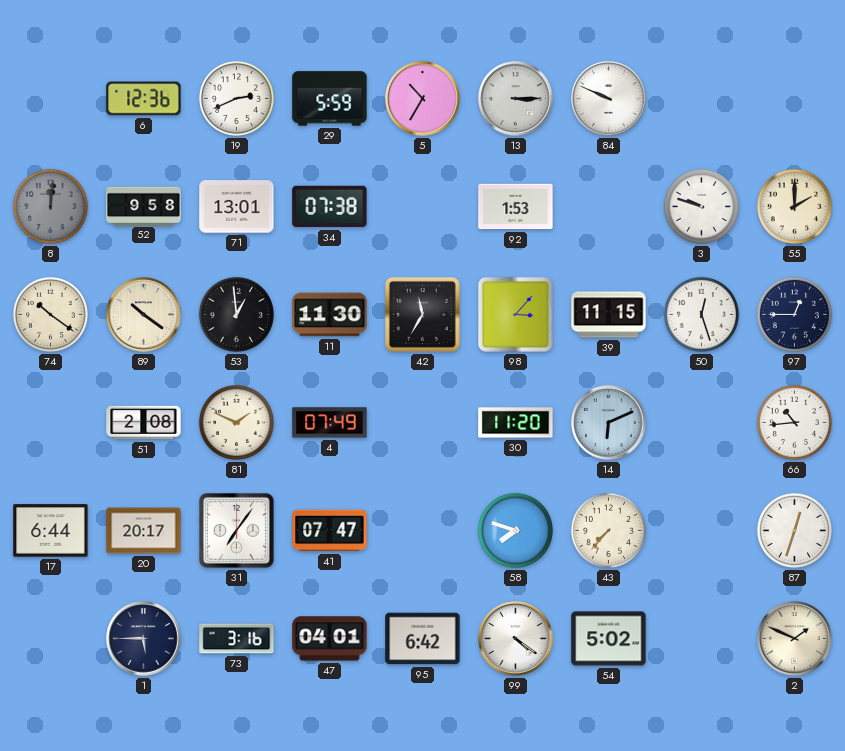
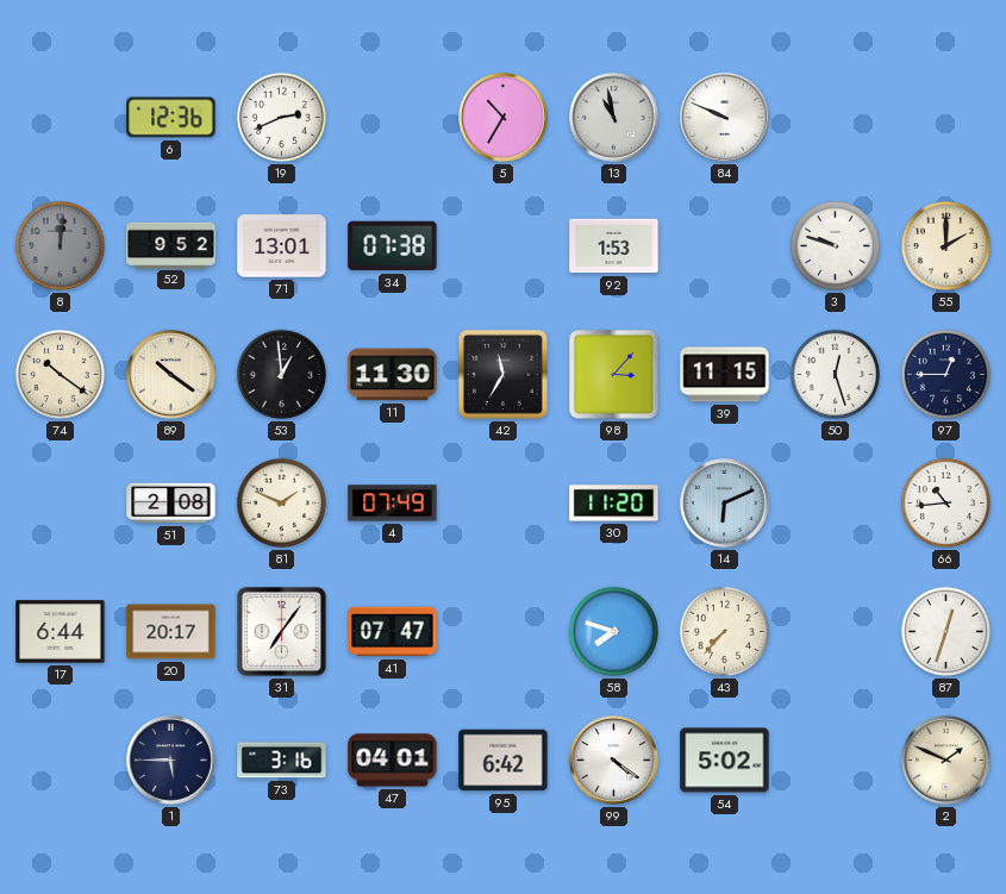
29: 5:59 -> none
13: 3:15 -> 10:58
52: 9:58 -> 9:52
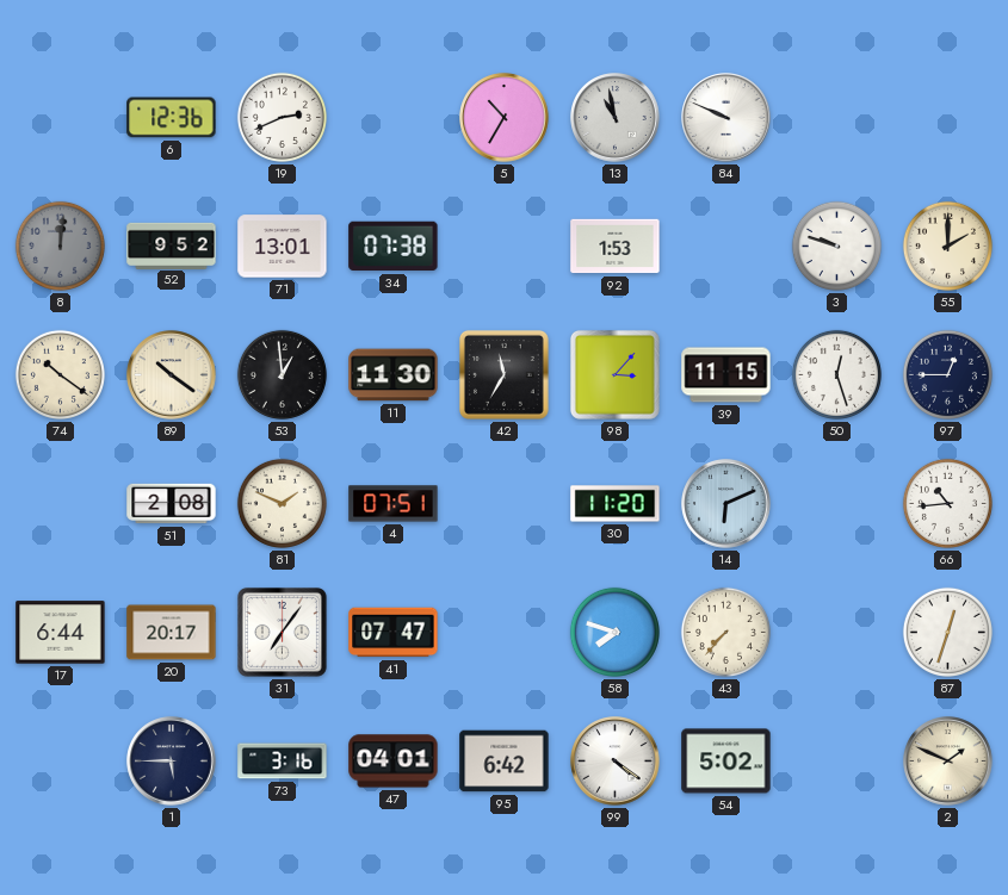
4: 07:49 -> 07:51
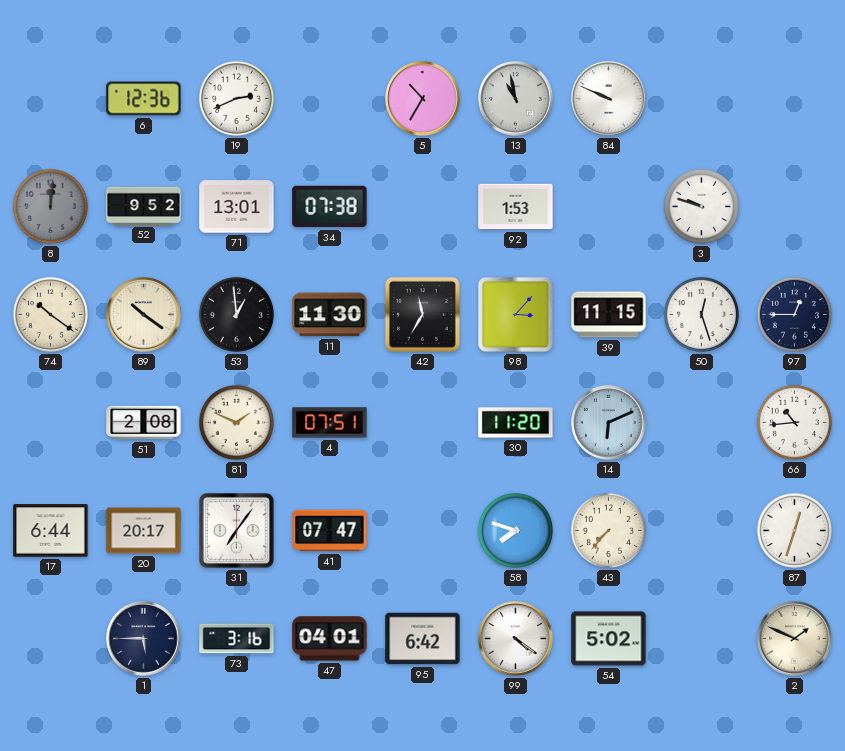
55: 2:00 -> none
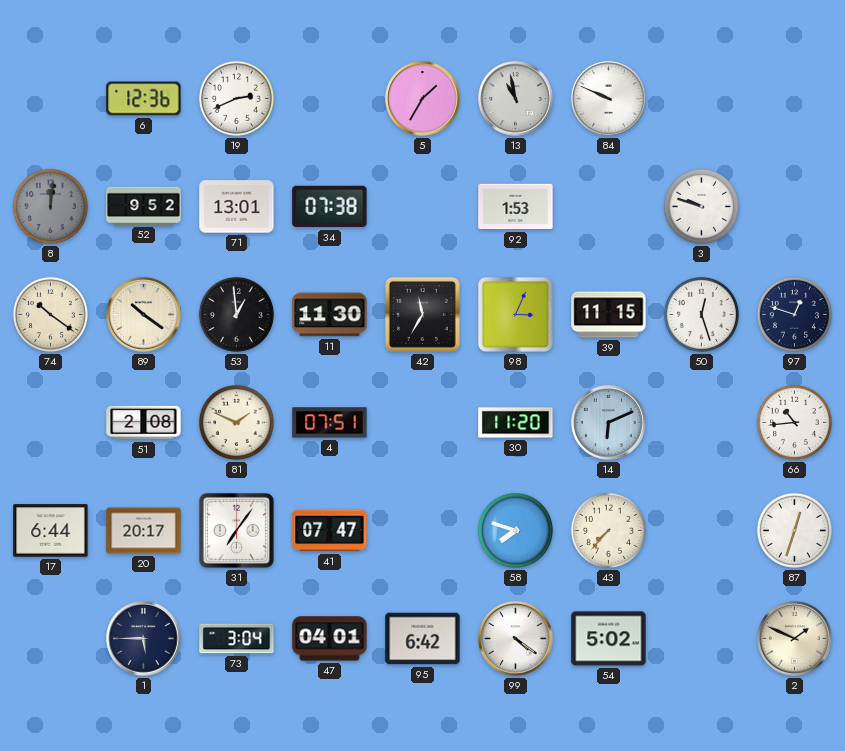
5: 10:35 -> 1:35
98: 3:07 -> 3:04
97: 12:45 -> 12:48
73: 3:16 -> 3:04
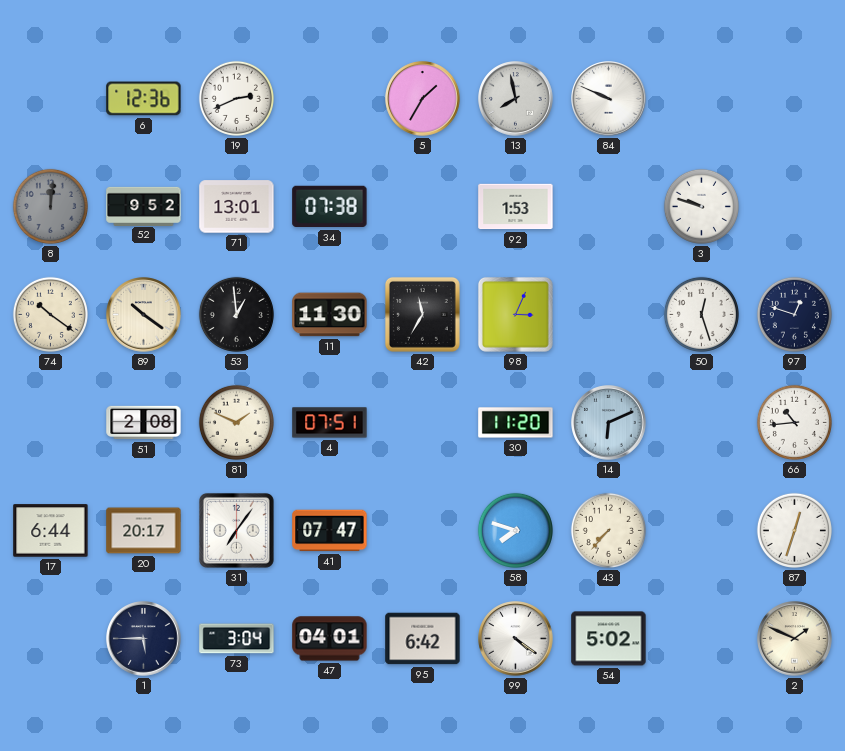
13: 10:58 -> 7:58
39: 11:15 -> none
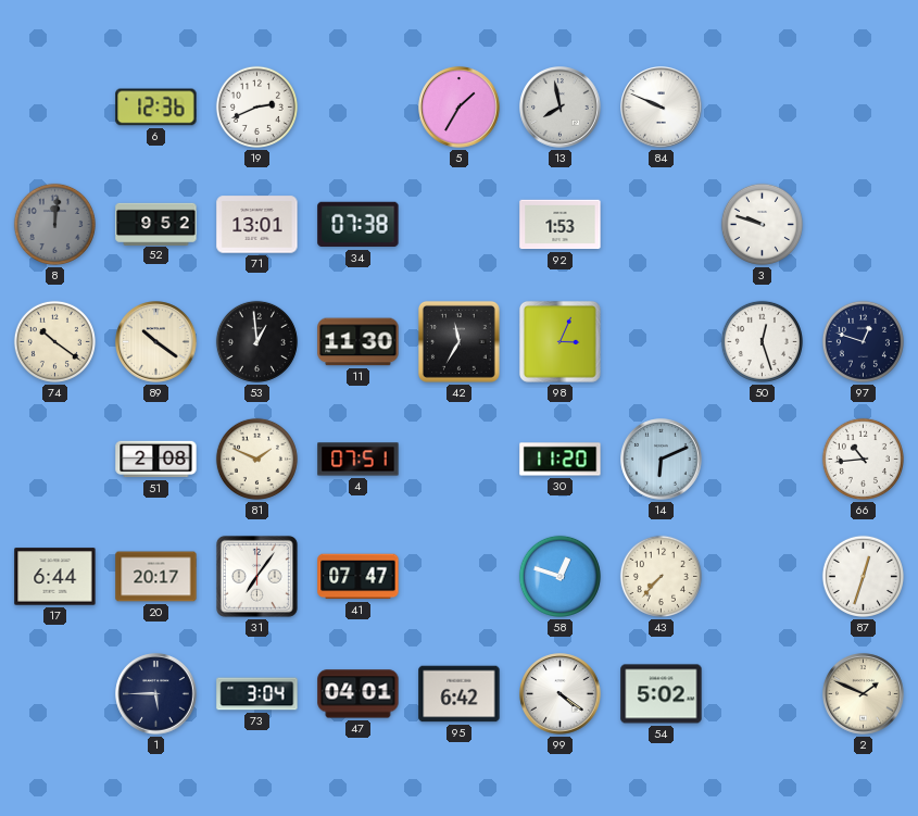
58: 7:48 -> 12:48
